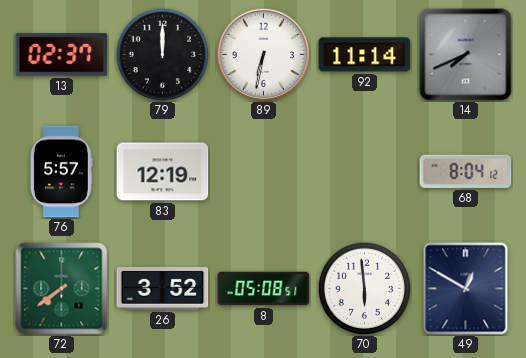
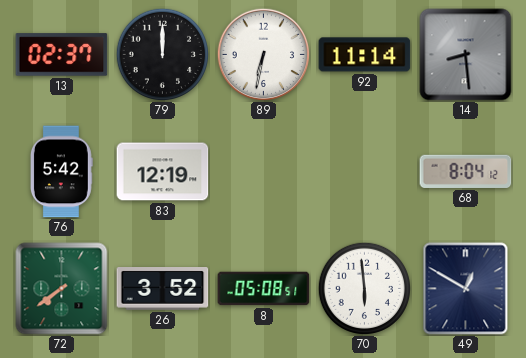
14: 7:41 -> 8:29
76: 5:57 -> 5:42
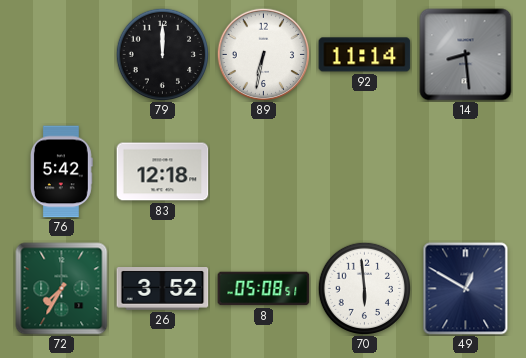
13: 02:37 -> none
83: 12:19 -> 12:18
68: 8:04 -> none
72: 7:39 -> 7:35
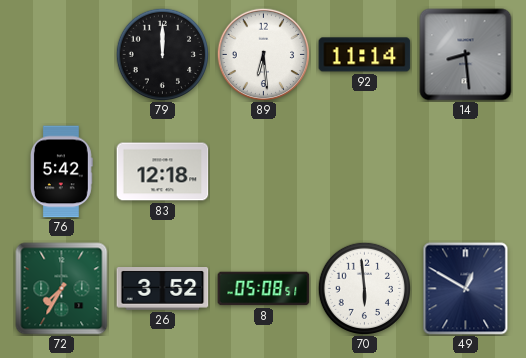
89: 6:32 -> 6:29
